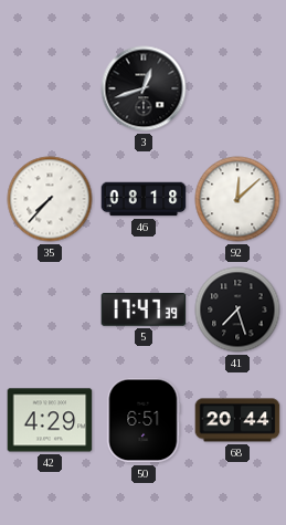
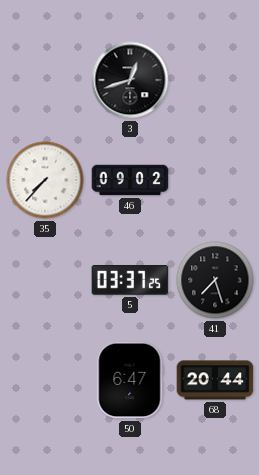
46: 08:18 -> 09:02
92: 12:08 -> none
5: 17:47 -> 03:37
42: 4:29 -> none
50: 6:51 -> 6:47
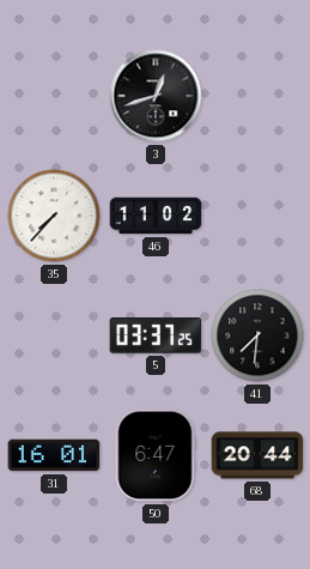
46: 09:02 -> 11:02
41: 7:27 -> 7:31
31: none -> 16:01
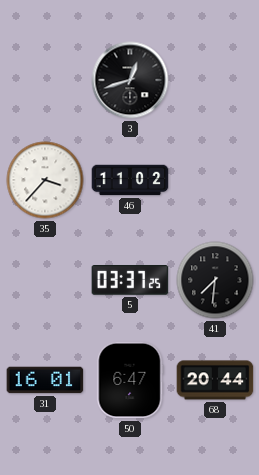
35: 7:37 -> 3:37
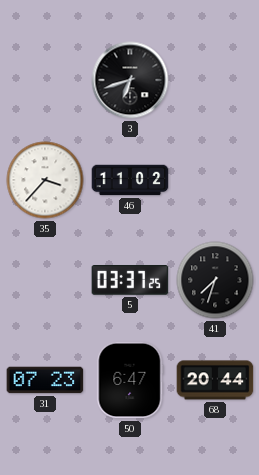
3: 12:42 -> 6:42
41: 7:31 -> 7:33
31: 16:01 -> 07:23
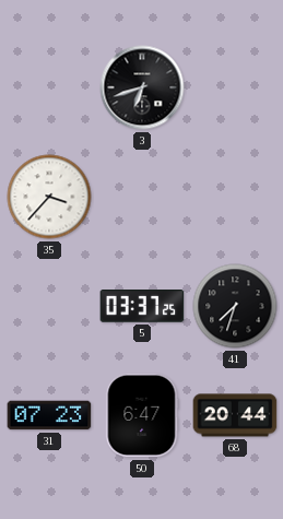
46: 11:02 -> none
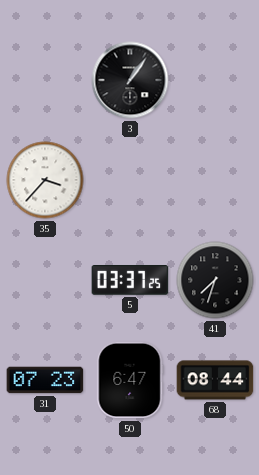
3: 6:42 -> 1:06
68: 20:44 -> 08:44
